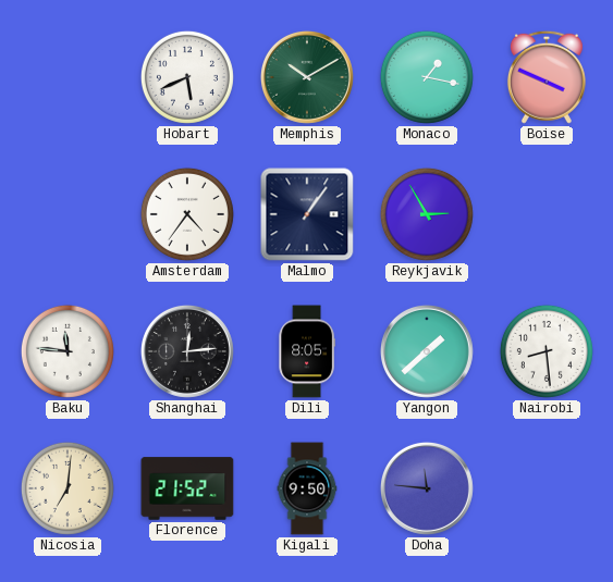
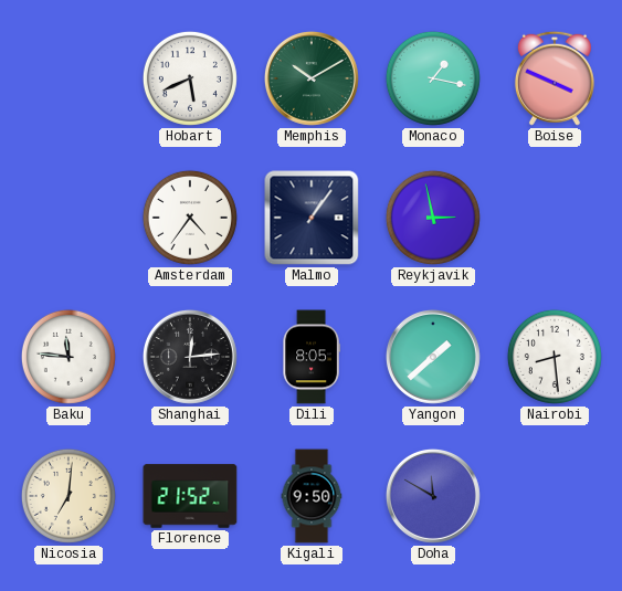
Reykjavik: 2:55 -> 2:58
Doha: 11:46 -> 11:50
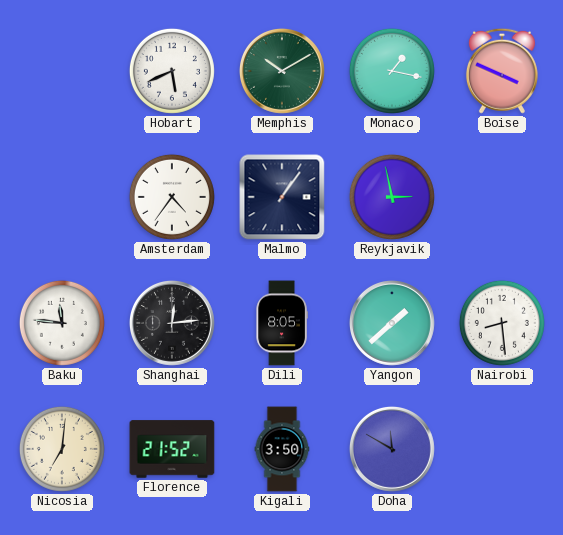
Kigali: 9:50 -> 3:50
